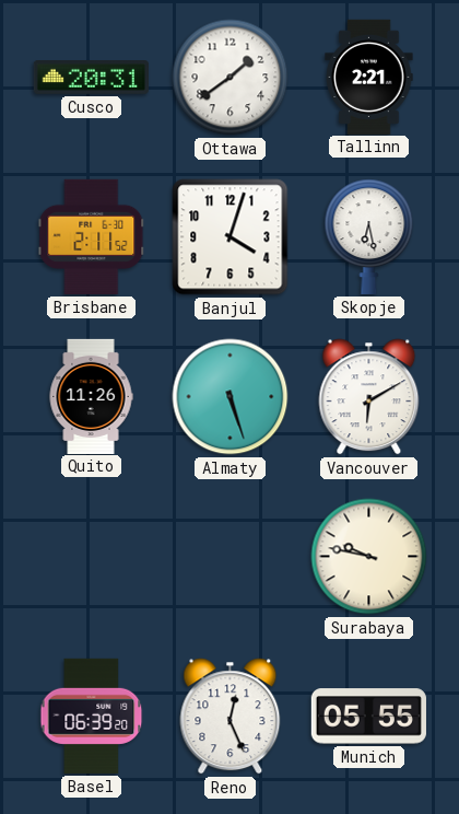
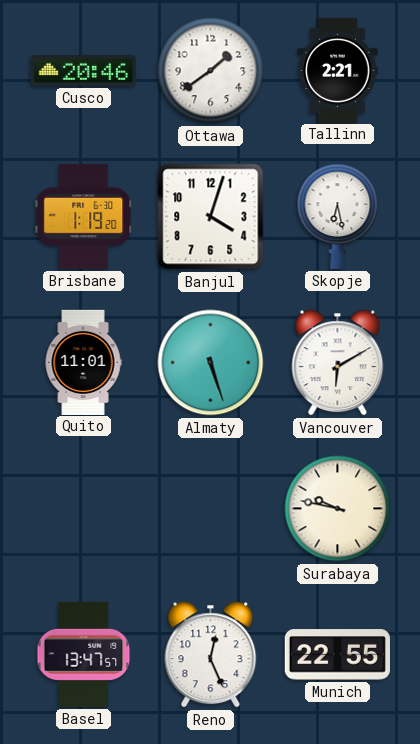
Cusco: 20:31 -> 20:46
Brisbane: 2:11 -> 1:19
Quito: 11:26 -> 11:01
Basel: 06:39 -> 13:47
Munich: 05:55 -> 22:55
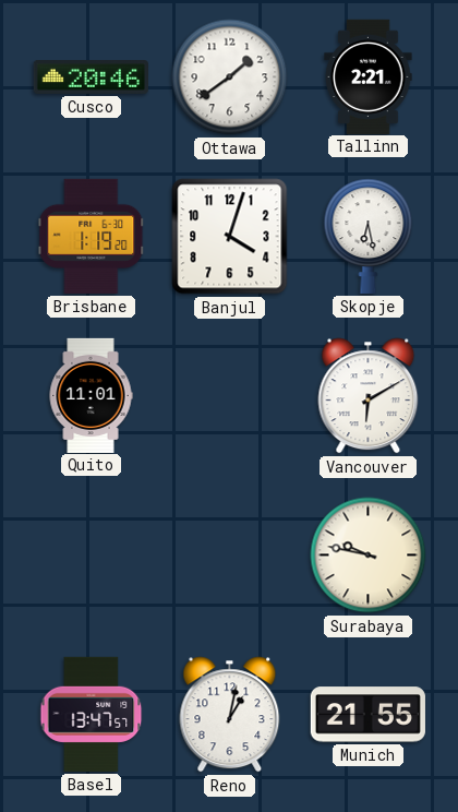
Almaty: 5:27 -> none
Reno: 12:26 -> 1:02
Munich: 22:55 -> 21:55
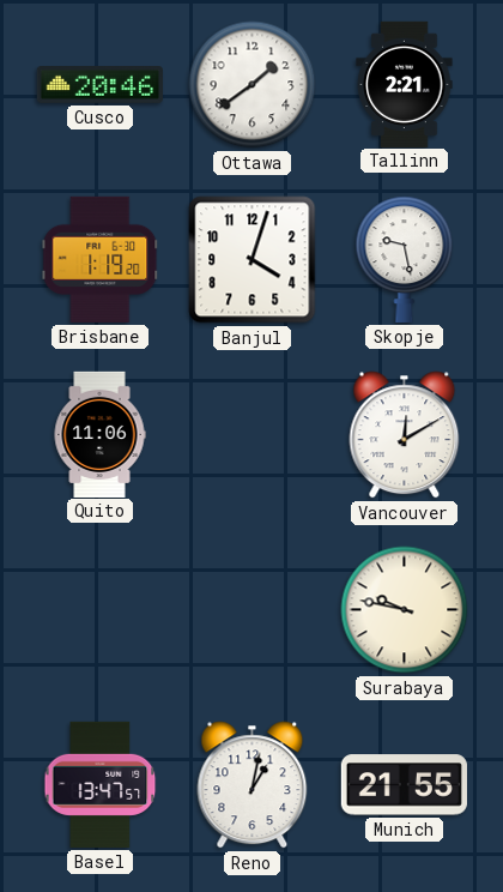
Skopje: 6:28 -> 9:28
Quito: 11:01 -> 11:06
Vancouver: 6:10 -> 12:10
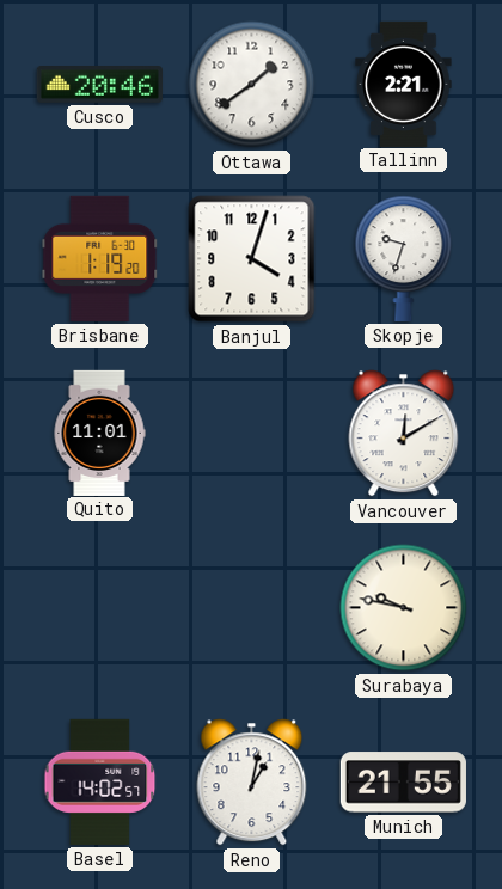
Skopje: 9:28 -> 9:33
Quito: 11:06 -> 11:01
Basel: 13:47 -> 14:02
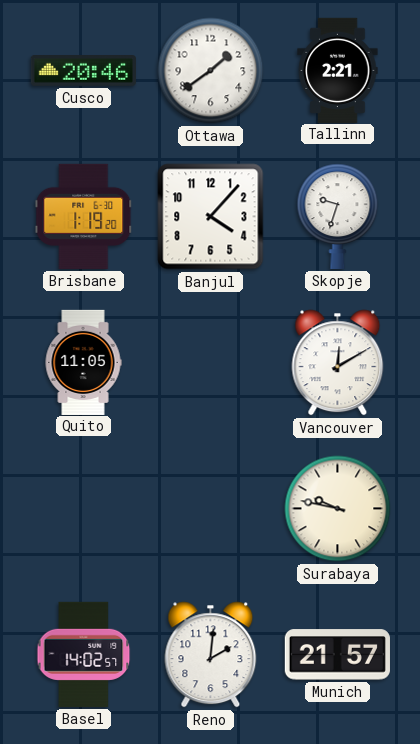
Banjul: 4:03 -> 4:07
Quito: 11:01 -> 11:05
Reno: 1:02 -> 2:01
Munich: 21:55 -> 21:57
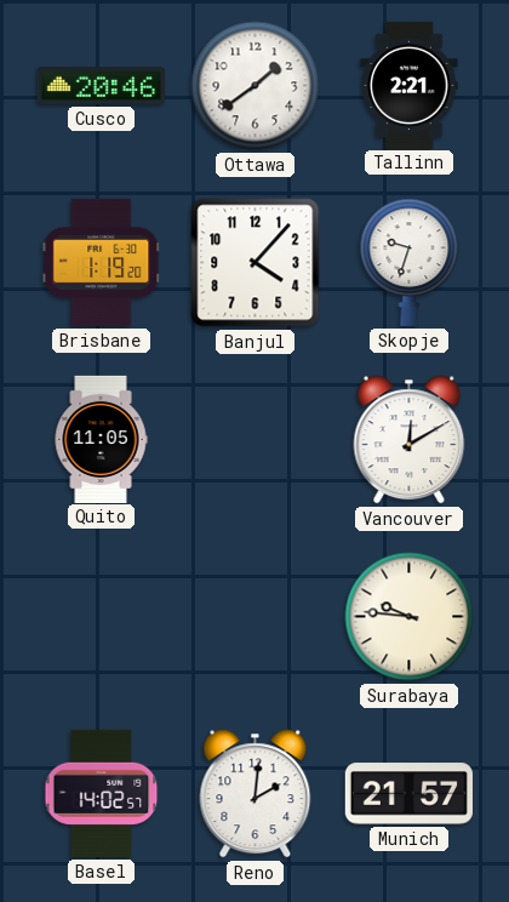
Surabaya: 9:47 -> 9:46
